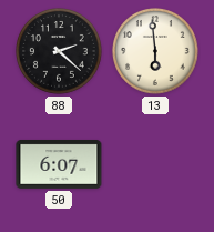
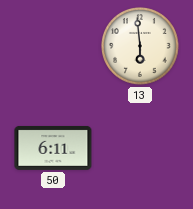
88: 2:22 -> none
50: 6:07 -> 6:11
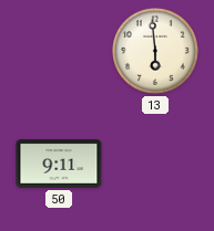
50: 6:11 -> 9:11
